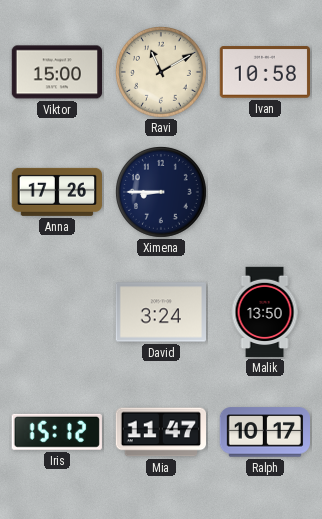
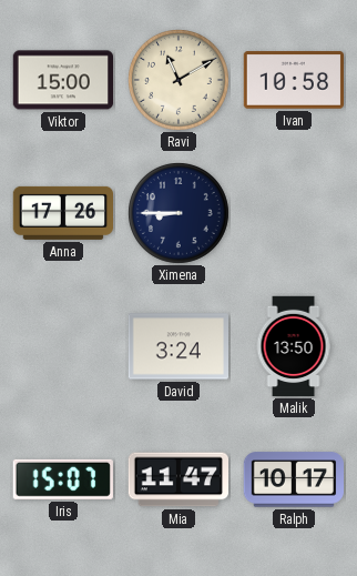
Iris: 15:12 -> 15:07
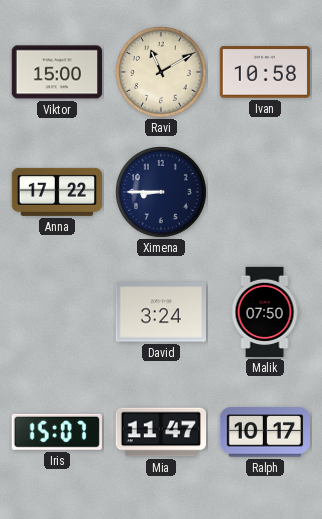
Anna: 17:26 -> 17:22
Malik: 13:50 -> 07:50
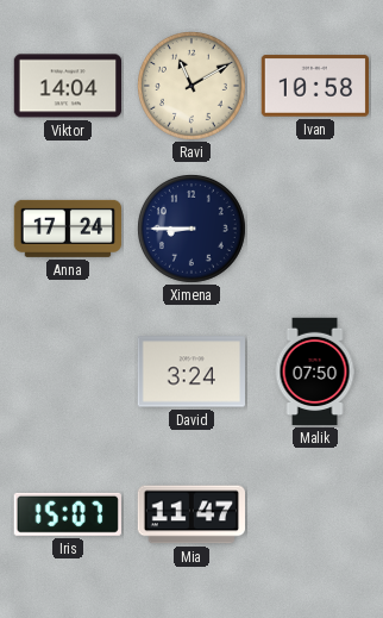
Viktor: 15:00 -> 14:04
Anna: 17:22 -> 17:24
Ralph: 10:17 -> none
